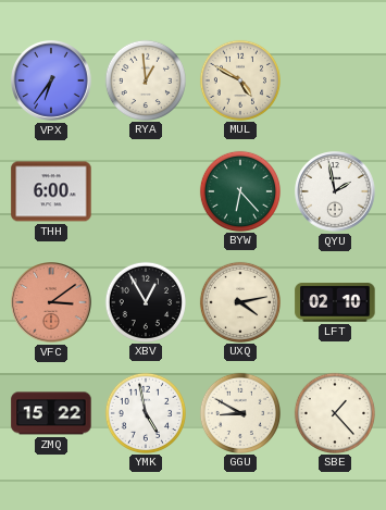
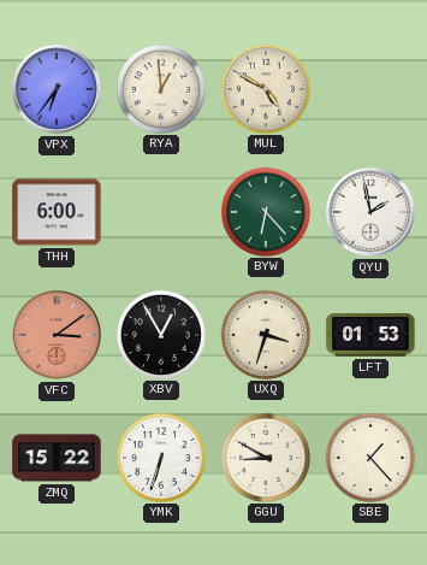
UXQ: 4:13 -> 3:33
LFT: 02:10 -> 01:53
YMK: 4:58 -> 6:33
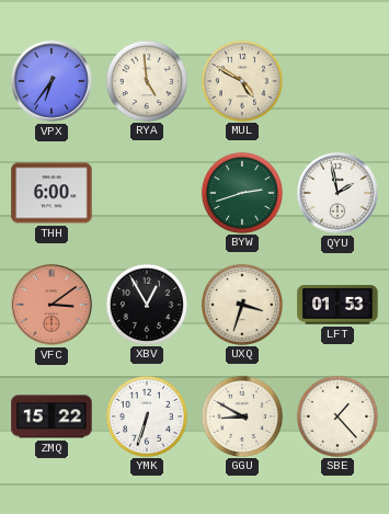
RYA: 12:59 -> 4:59
BYW: 6:23 -> 2:42
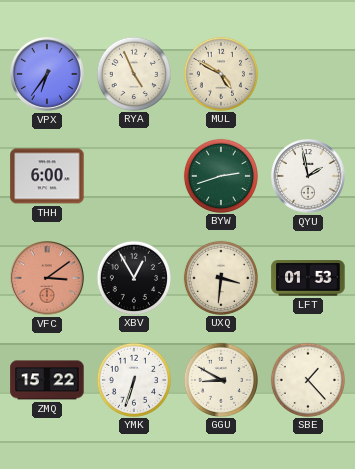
RYA: 4:59 -> 4:56
UXQ: 3:33 -> 3:31
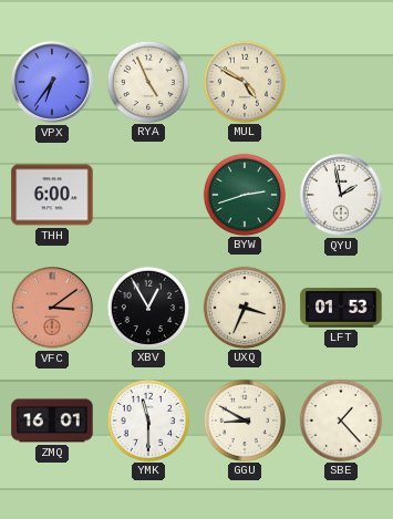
UXQ: 3:31 -> 3:34
ZMQ: 15:22 -> 16:01
YMK: 6:33 -> 11:30
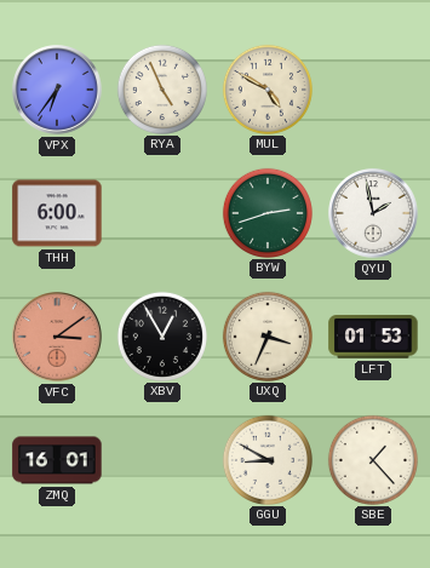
YMK: 11:30 -> none
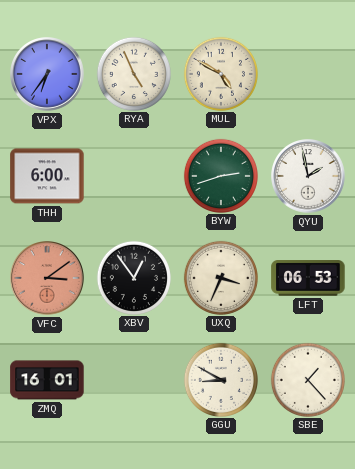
XBV: 12:55 -> 12:54
LFT: 01:53 -> 06:53
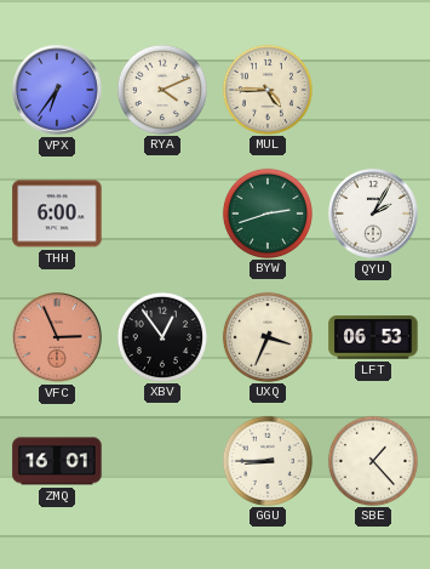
RYA: 4:56 -> 4:11
MUL: 4:50 -> 4:45
QYU: 1:58 -> 2:05
VFC: 3:09 -> 2:56
GGU: 8:50 -> 8:45
